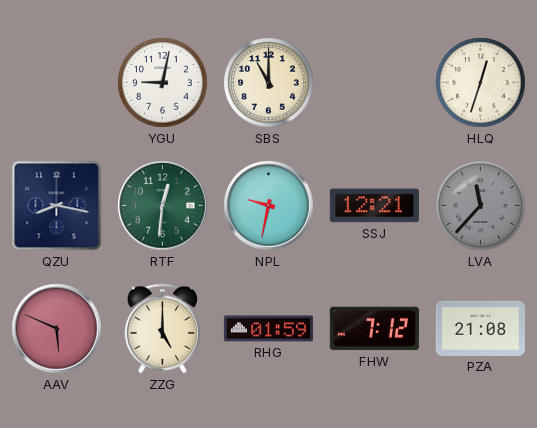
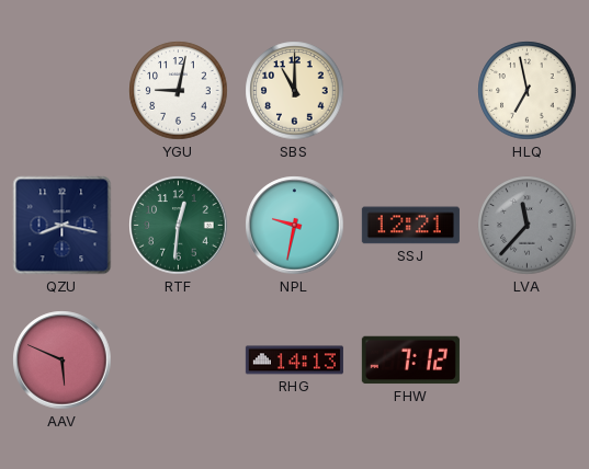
HLQ: 12:33 -> 6:58
ZZG: 5:00 -> none
RHG: 01:59 -> 14:13
PZA: 21:08 -> none
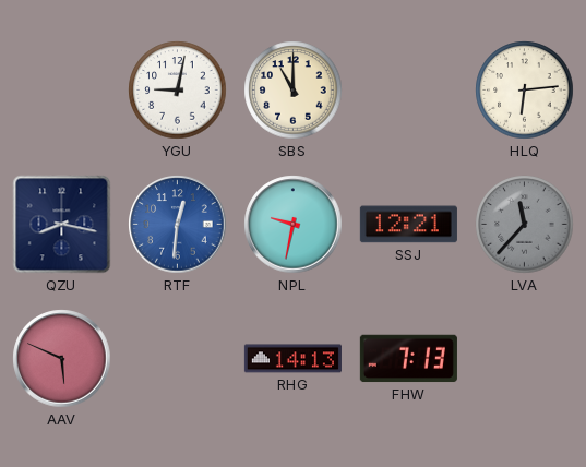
HLQ: 6:58 -> 6:14
RTF dial: green -> blue
FHW: 7:12 -> 7:13
